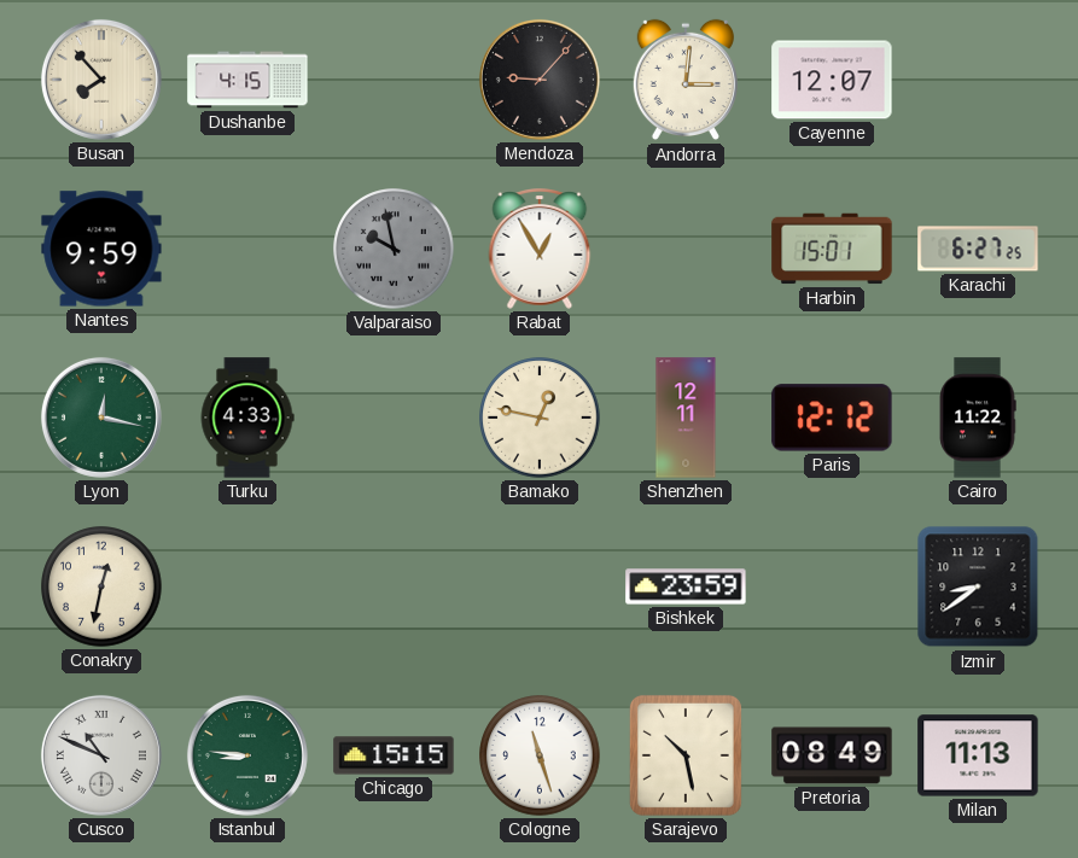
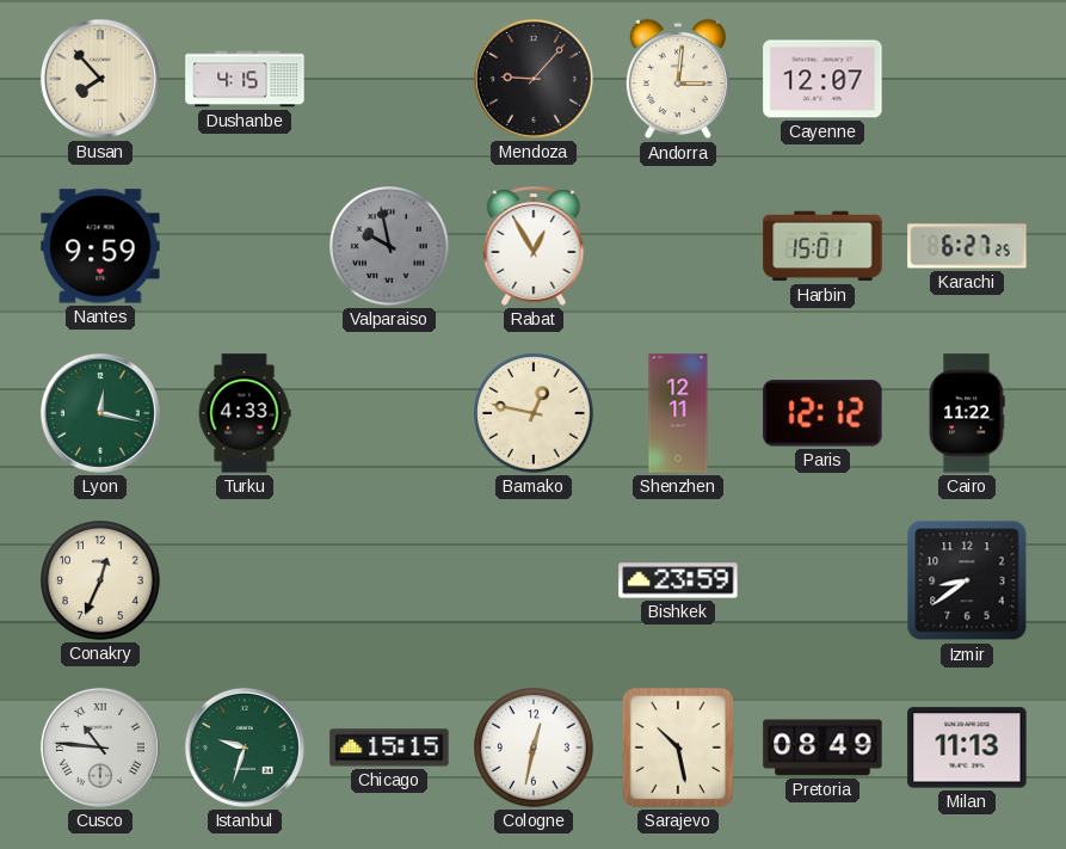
Conakry: 12:32 -> 12:34
Cusco: 10:49 -> 10:46
Istanbul: 8:46 -> 9:33
Cologne: 11:27 -> 12:32
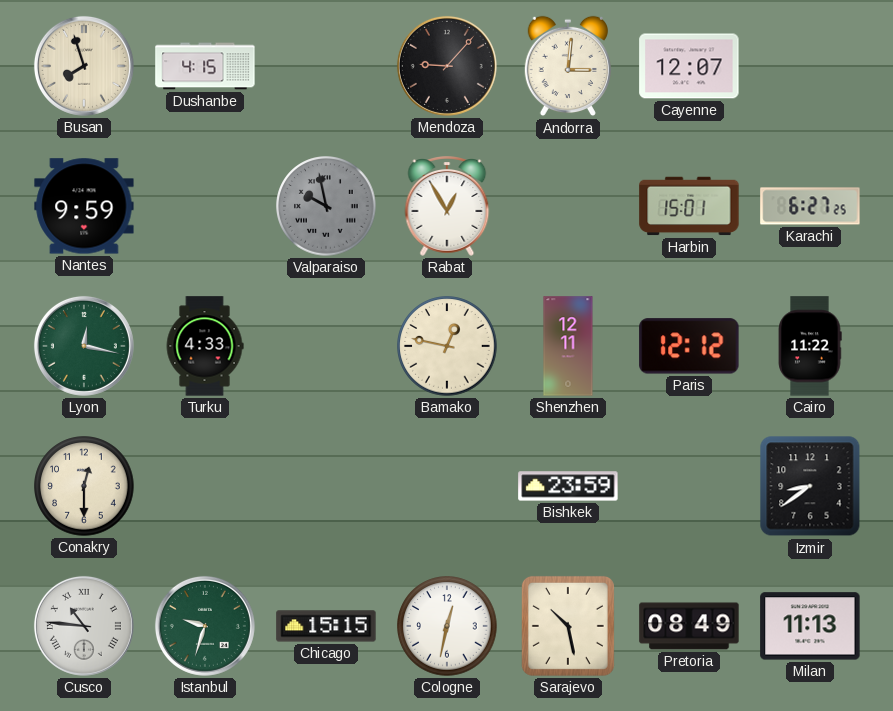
Busan: 7:53 -> 7:57
Conakry: 12:34 -> 12:30
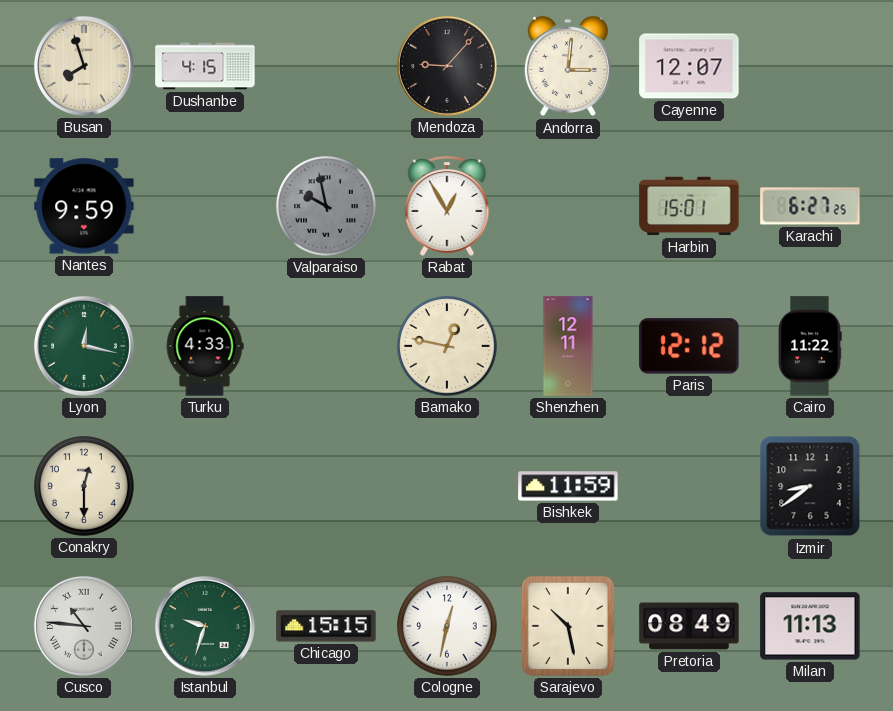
Bishkek: 23:59 -> 11:59
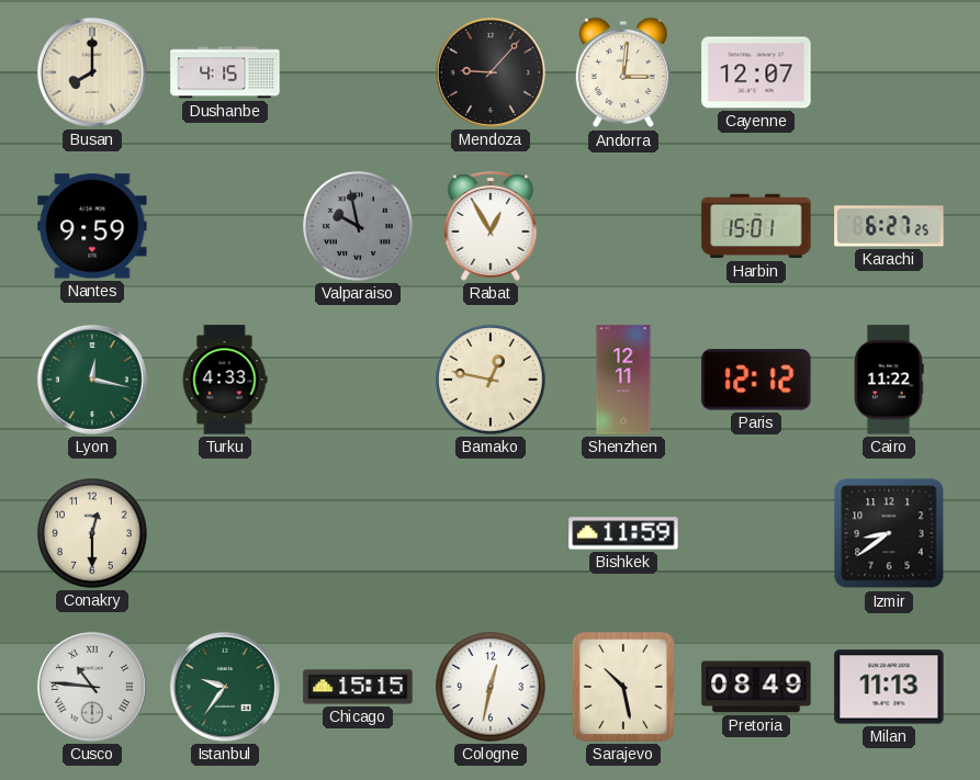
Busan: 7:57 -> 8:00
Istanbul: 9:33 -> 9:36
